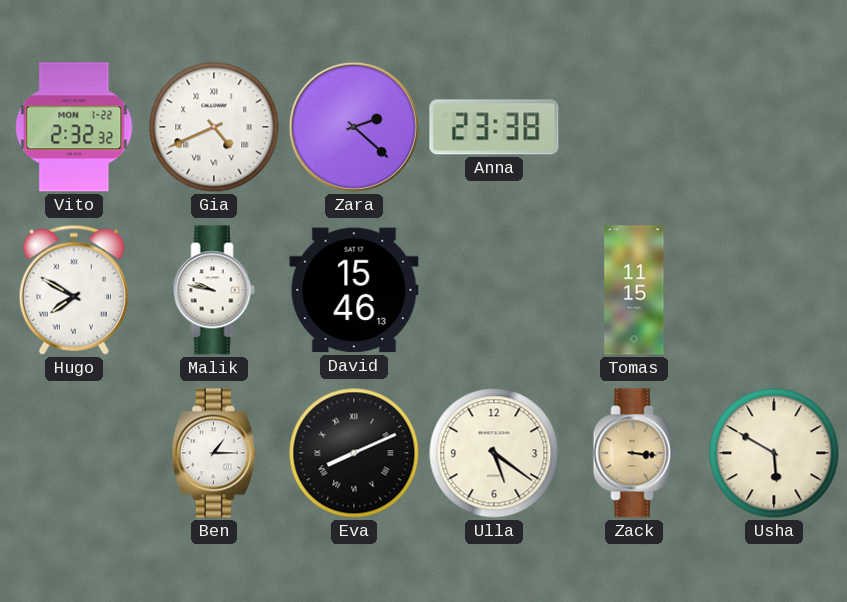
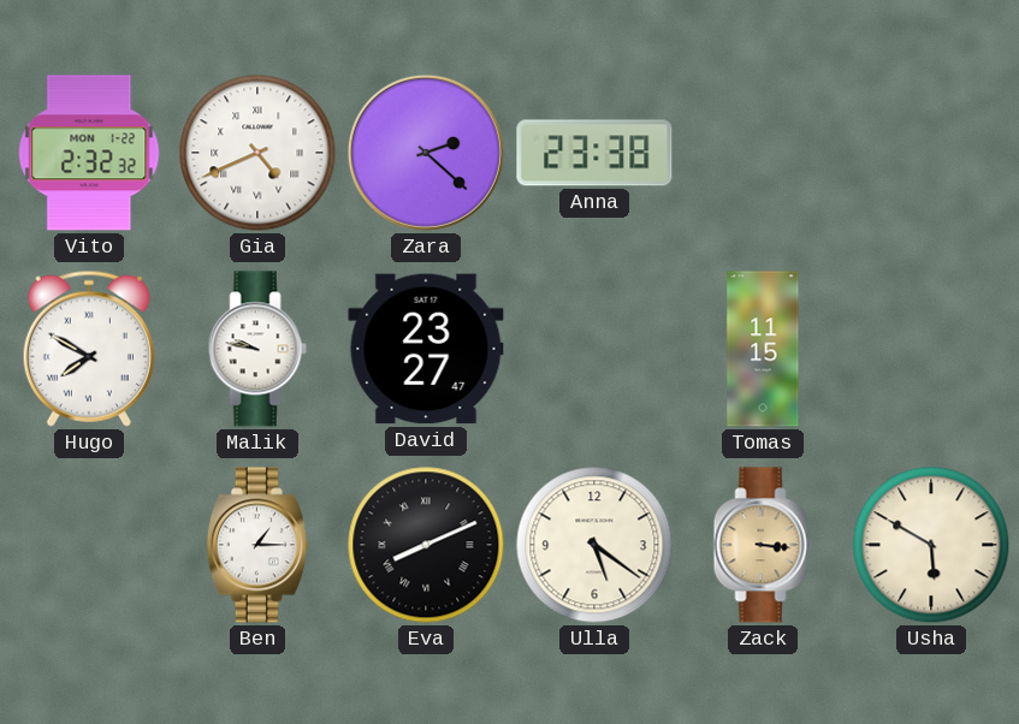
David: 15:46 -> 23:27
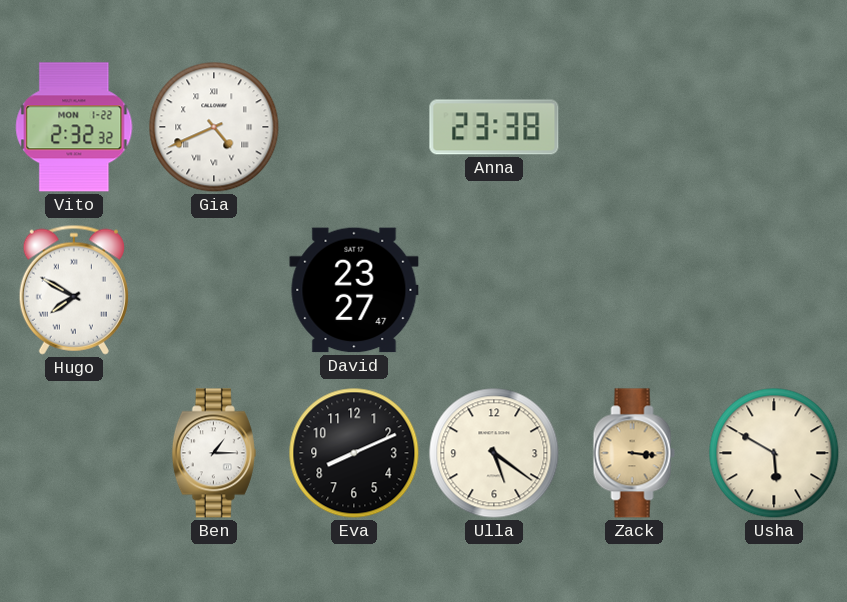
Zara: 2:22 -> none
Malik: 9:47 -> none
Tomas: 11:15 -> none
Eva numerals: Roman -> Arabic
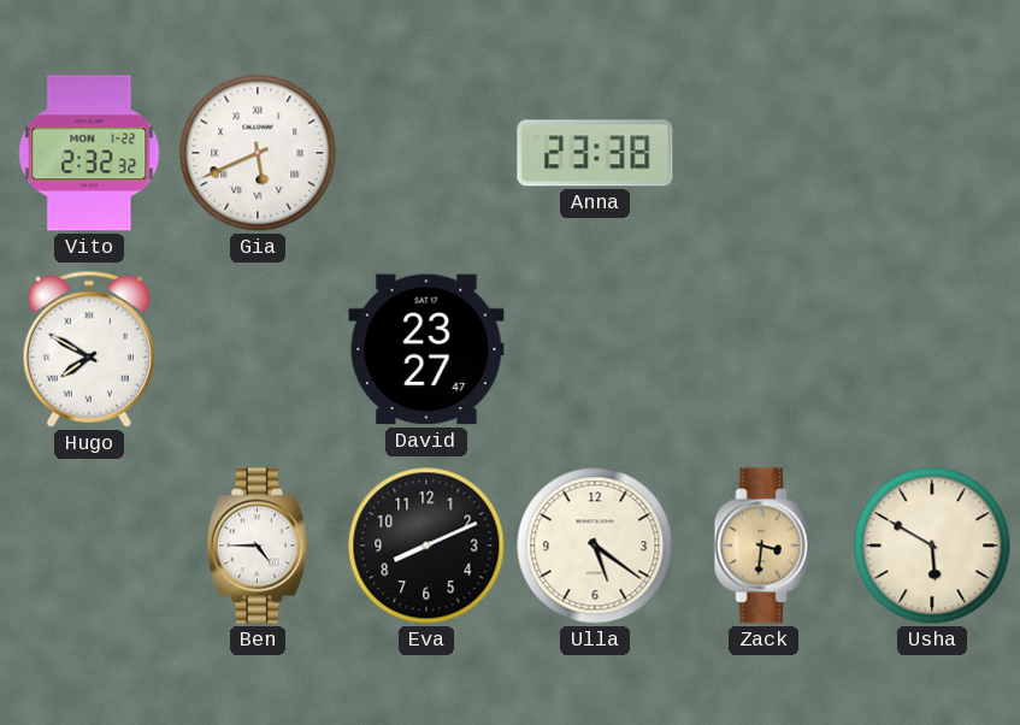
Gia: 4:41 -> 5:41
Ben: 1:15 -> 4:45
Zack: 3:16 -> 3:31
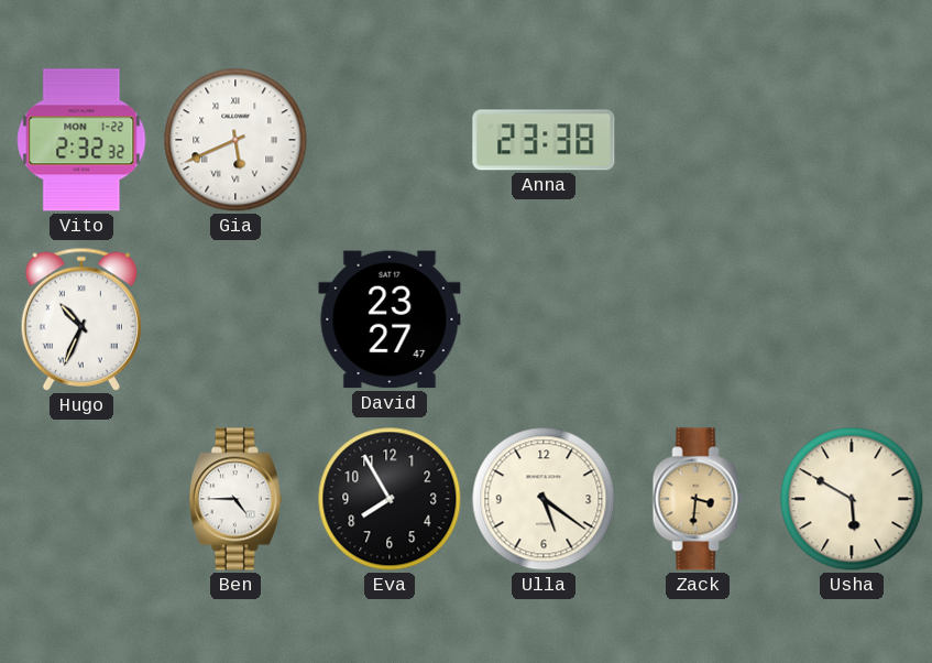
Hugo: 7:50 -> 10:34
Eva: 8:11 -> 7:55
